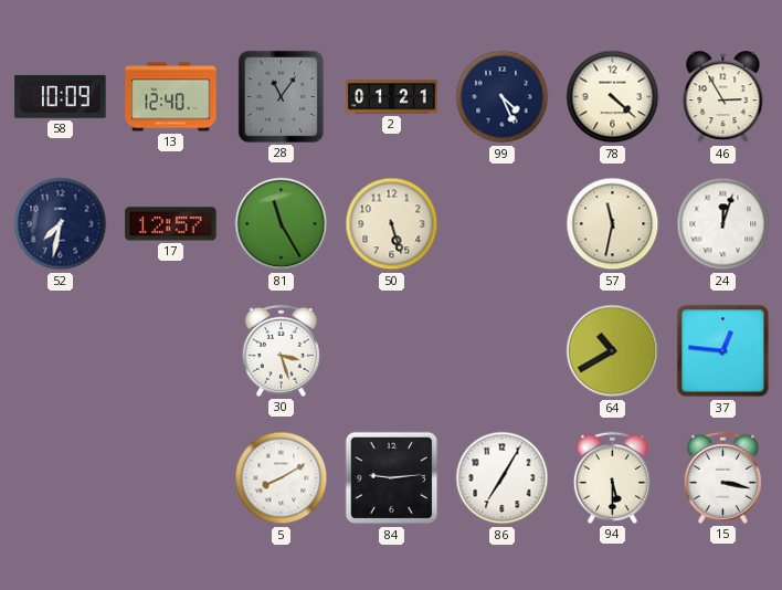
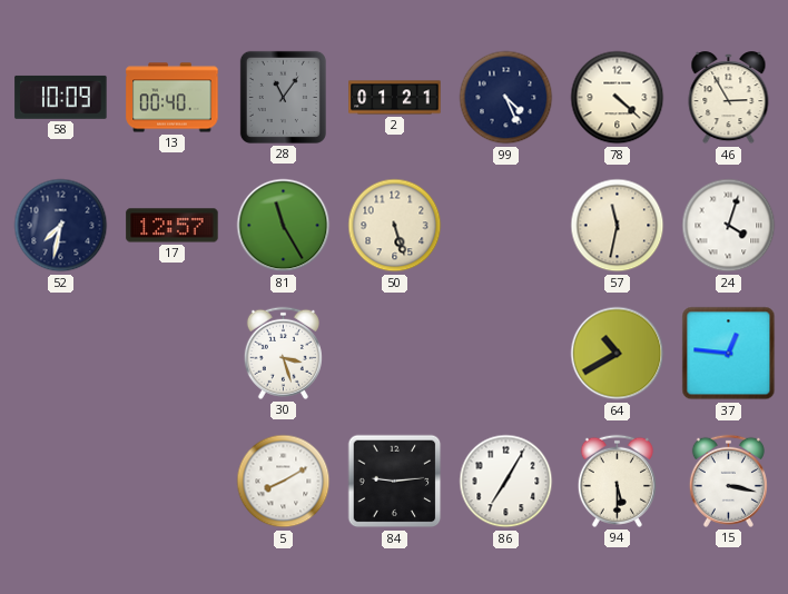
13: 12:40 -> 00:40
24: 12:03 -> 4:03
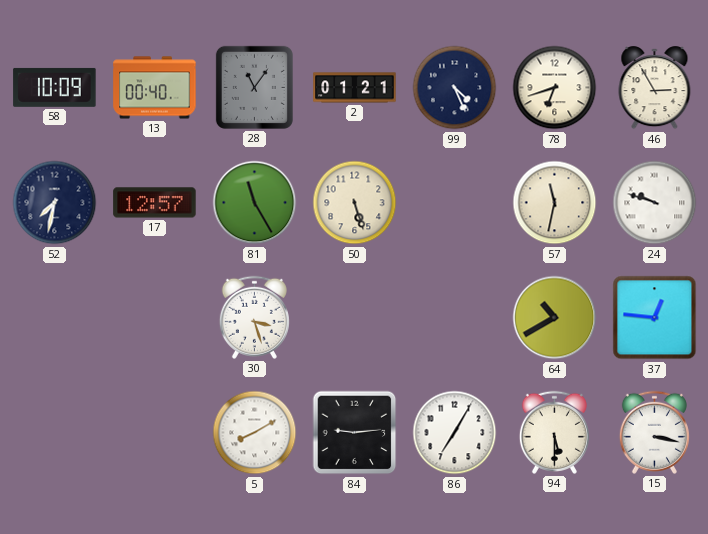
78: 4:22 -> 6:42
24: 4:03 -> 9:48
